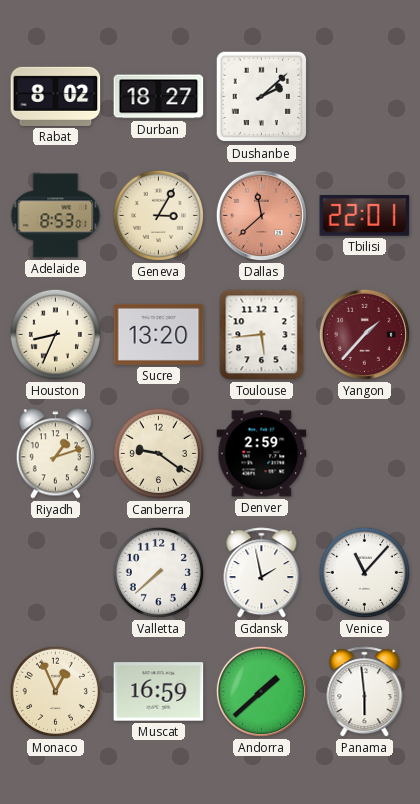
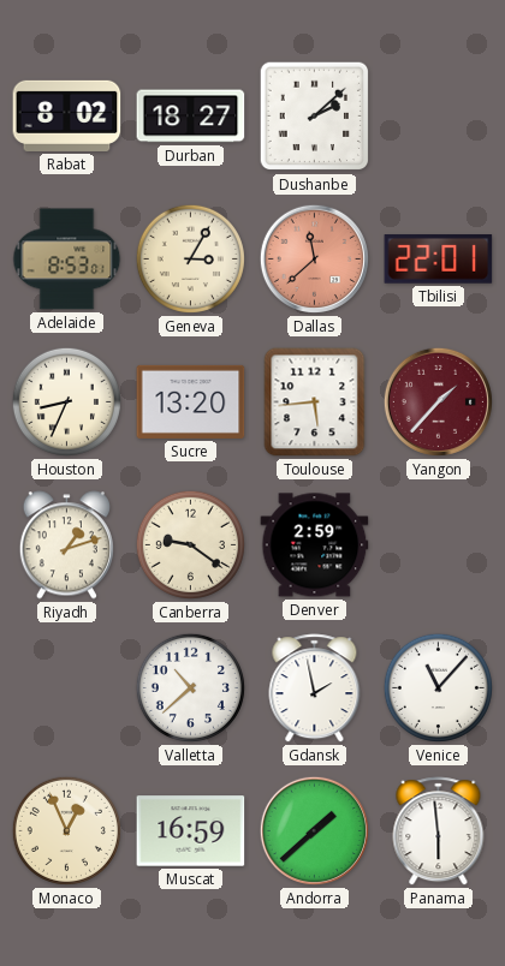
Valletta: 7:38 -> 10:38
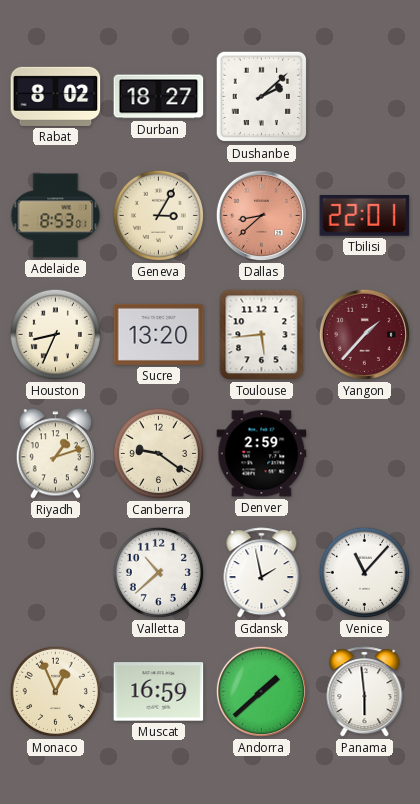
Dallas: 11:38 -> 8:38
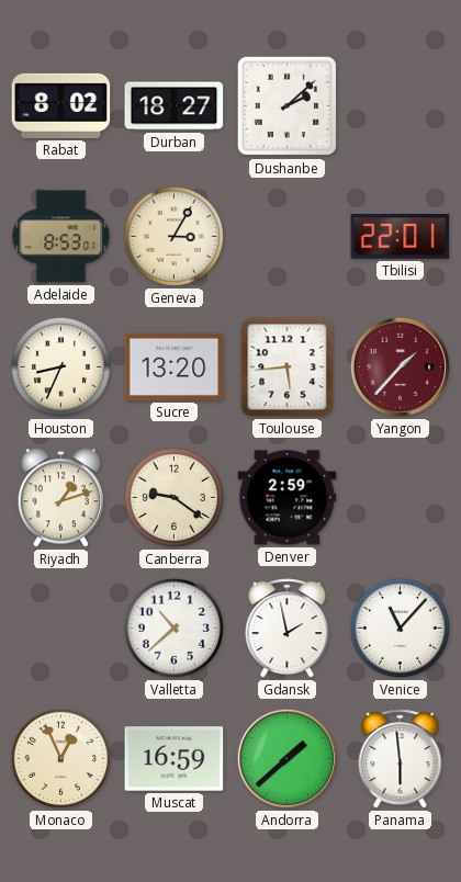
Dallas: 8:38 -> none
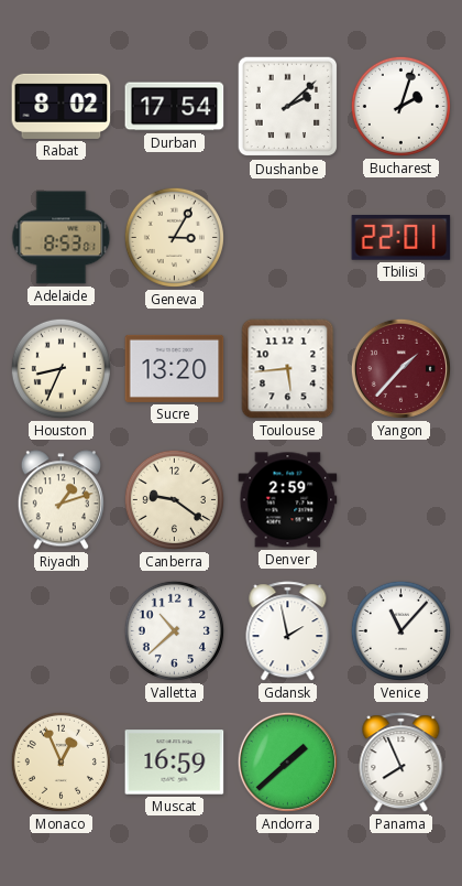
Durban: 18:27 -> 17:54
Bucharest: none -> 2:03
Panama: 5:59 -> 7:56
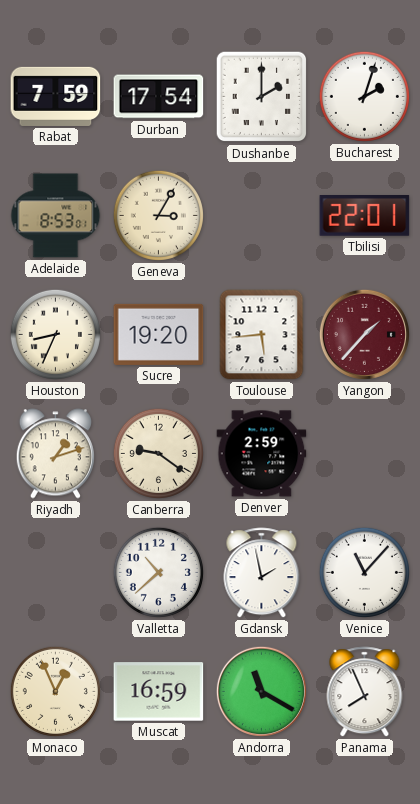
Rabat: 8:02 -> 7:59
Dushanbe: 2:08 -> 2:00
Sucre: 13:20 -> 19:20
Andorra: 1:38 -> 11:20
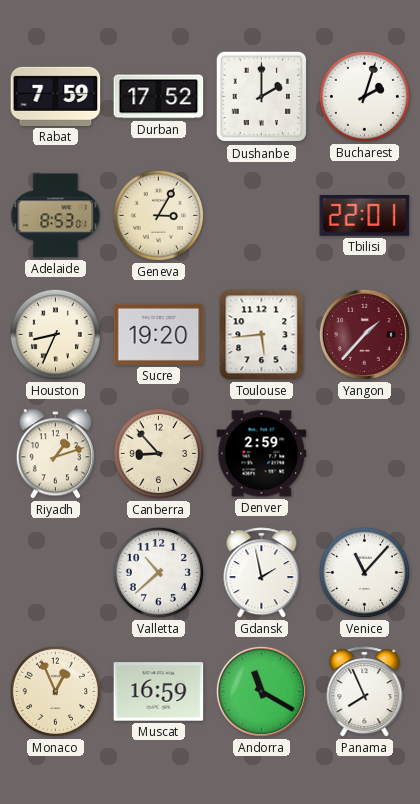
Durban: 17:54 -> 17:52
Canberra: 9:21 -> 8:53
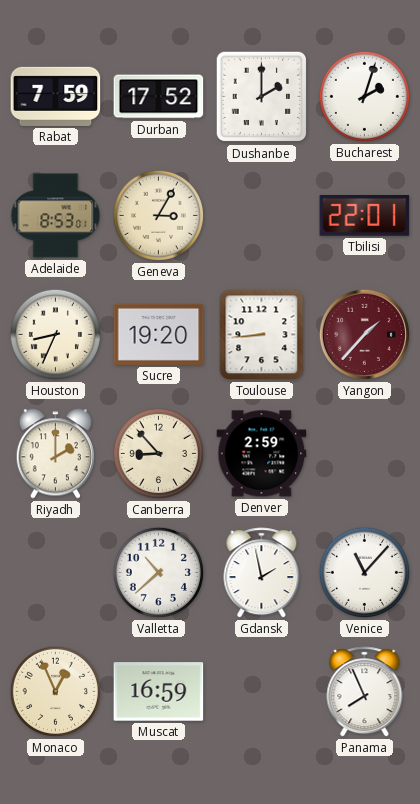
Toulouse: 5:44 -> 8:44
Riyadh: 1:12 -> 2:00
Andorra: 11:20 -> none
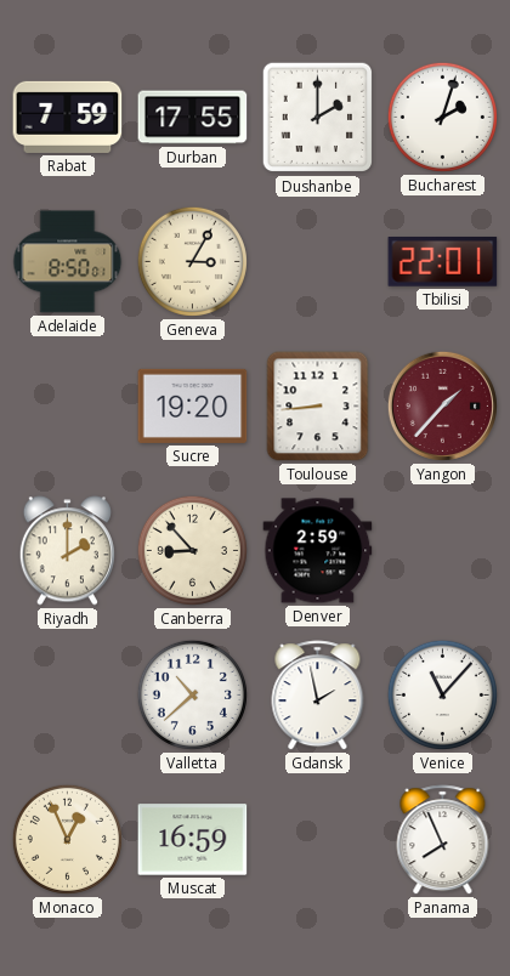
Durban: 17:52 -> 17:55
Adelaide: 8:53 -> 8:50
Houston: 8:34 -> none
